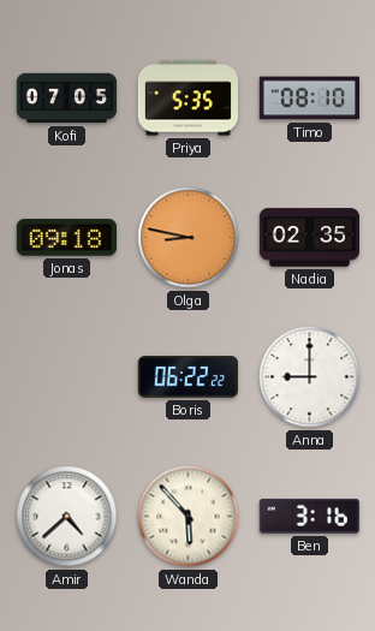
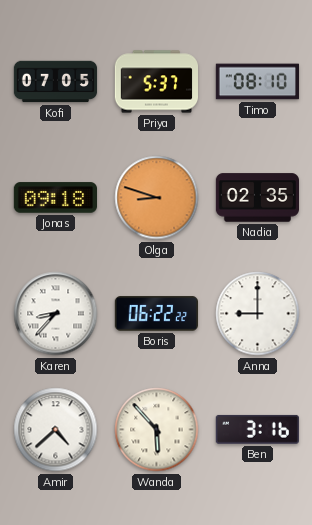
Priya: 5:35 -> 5:37
Olga: 8:47 -> 8:48
Karen: none -> 8:37
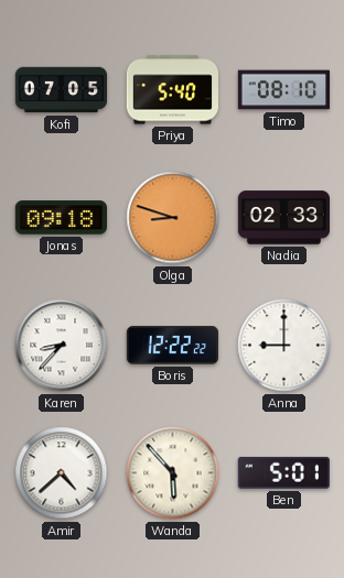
Priya: 5:37 -> 5:40
Nadia: 02:35 -> 02:33
Boris: 06:22 -> 12:22
Ben: 3:16 -> 5:01
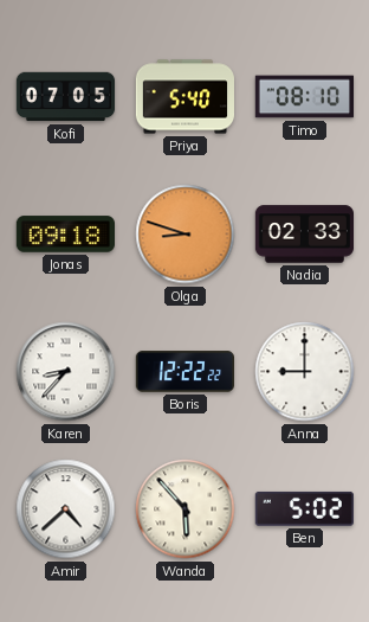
Ben: 5:01 -> 5:02
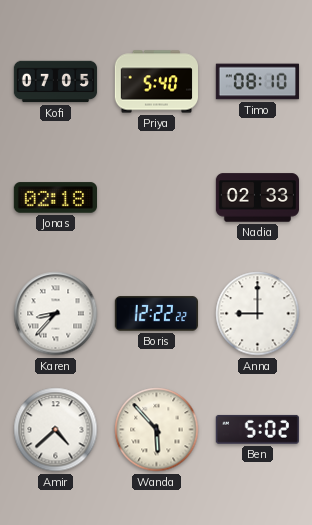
Jonas: 09:18 -> 02:18
Olga: 8:48 -> none
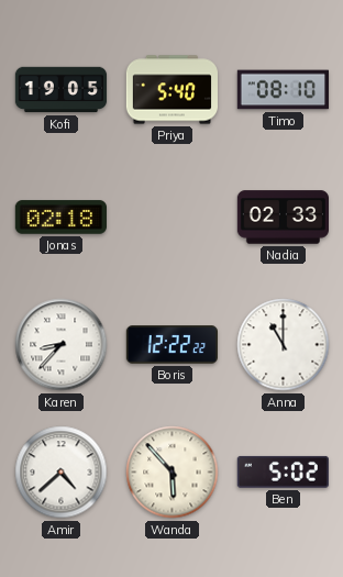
Kofi: 07:05 -> 19:05
Anna: 9:00 -> 11:00
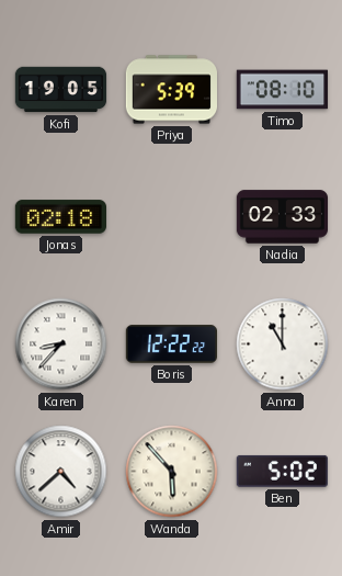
Priya: 5:40 -> 5:39
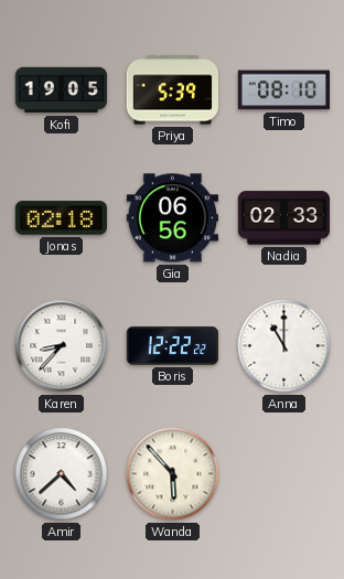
Gia: none -> 06:56
Ben: 5:02 -> none
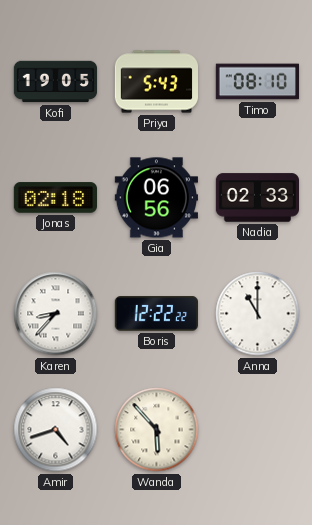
Priya: 5:39 -> 5:43
Amir: 4:38 -> 4:42
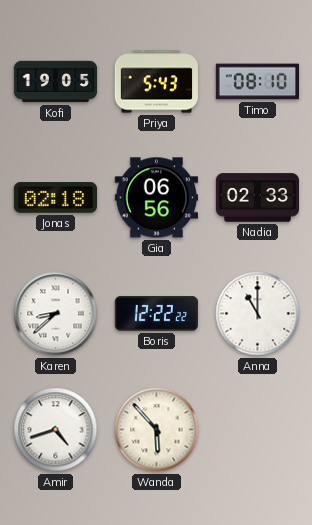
Karen: 8:37 -> 8:38
